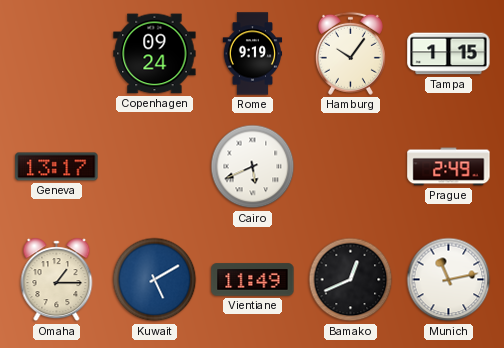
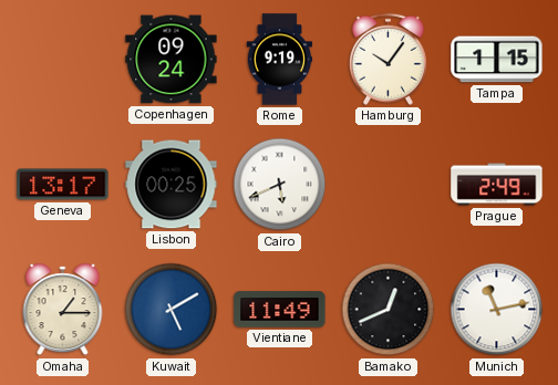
Lisbon: none -> 00:25
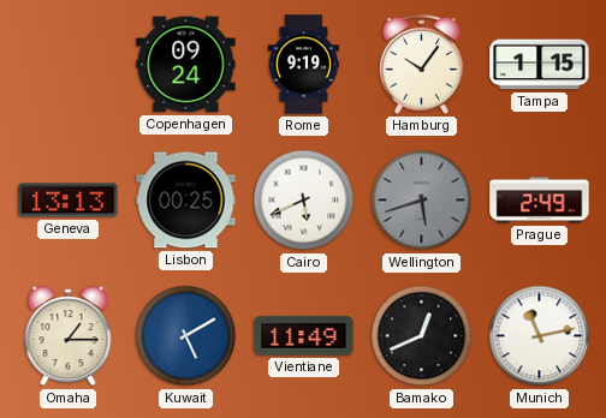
Geneva: 13:17 -> 13:13
Wellington: none -> 5:42
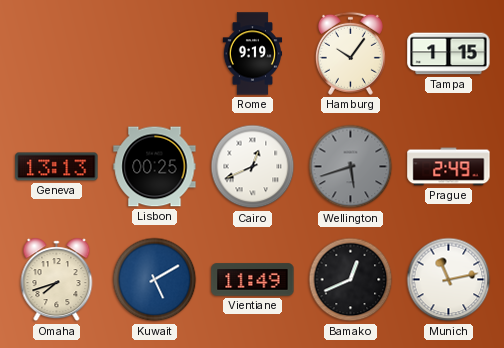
Copenhagen: 09:24 -> none
Cairo: 5:41 -> 12:41
Omaha: 1:15 -> 7:42
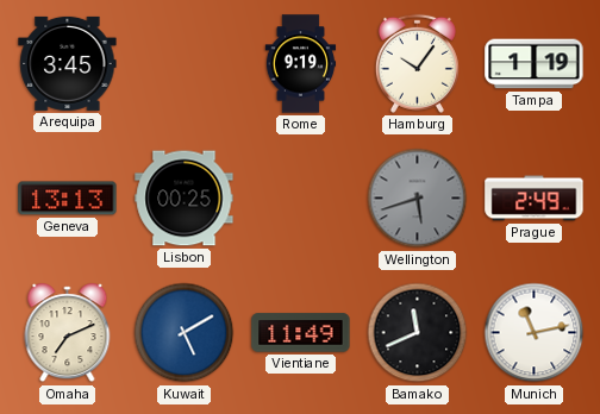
Arequipa: none -> 3:45
Tampa: 1:15 -> 1:19
Cairo: 12:41 -> none
Omaha: 7:42 -> 7:11
Bamako: 12:41 -> 11:41
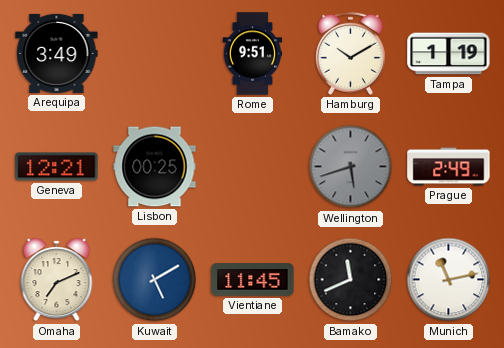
Arequipa: 3:45 -> 3:49
Rome: 9:19 -> 9:51
Hamburg: 10:06 -> 10:10
Geneva: 13:13 -> 12:21
Vientiane: 11:49 -> 11:45
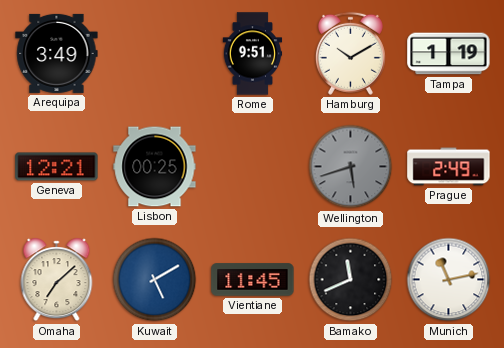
Omaha: 7:11 -> 7:08
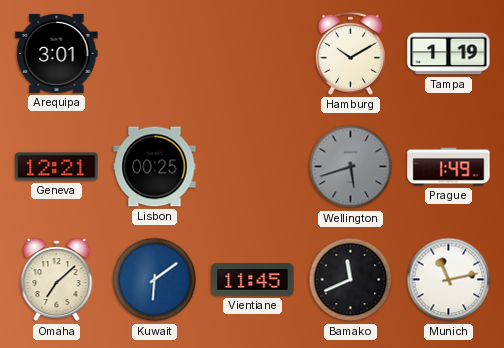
Arequipa: 3:49 -> 3:01
Rome: 9:51 -> none
Prague: 2:49 -> 1:49
Kuwait: 5:10 -> 6:09
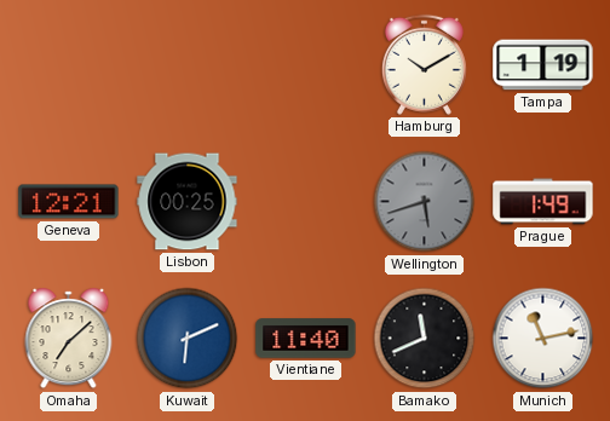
Arequipa: 3:01 -> none
Kuwait: 6:09 -> 6:11
Vientiane: 11:45 -> 11:40
